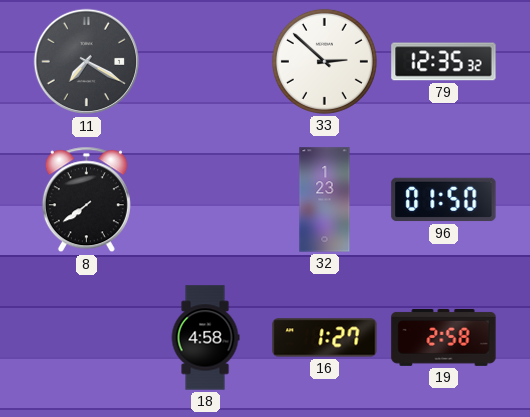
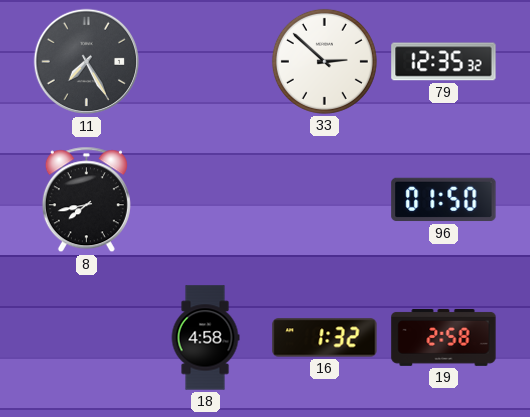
11: 7:20 -> 7:25
8: 7:39 -> 7:43
32: 1:23 -> none
16: 1:27 -> 1:32
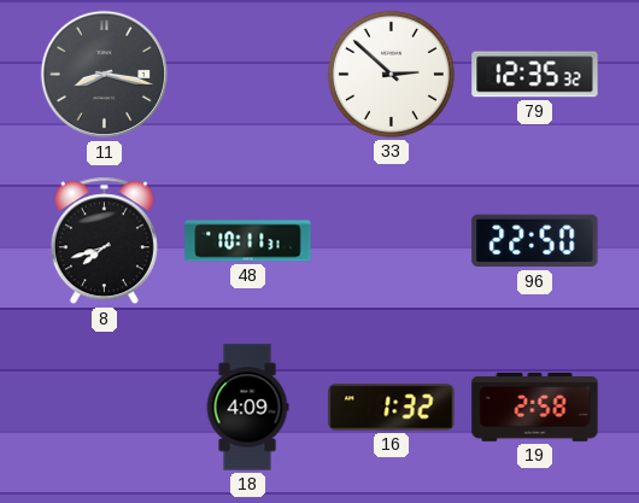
11: 7:25 -> 8:17
8: 7:43 -> 7:42
48: none -> 10:11
96: 01:50 -> 22:50
18: 4:58 -> 4:09
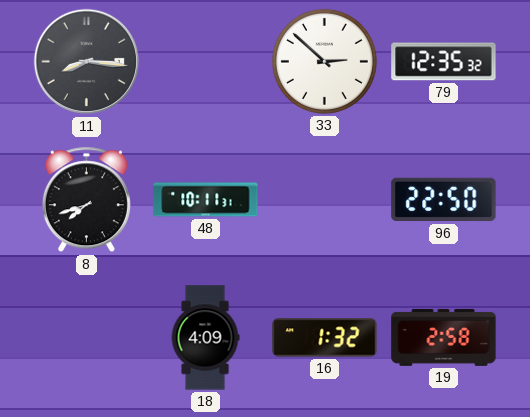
11: 8:17 -> 8:16
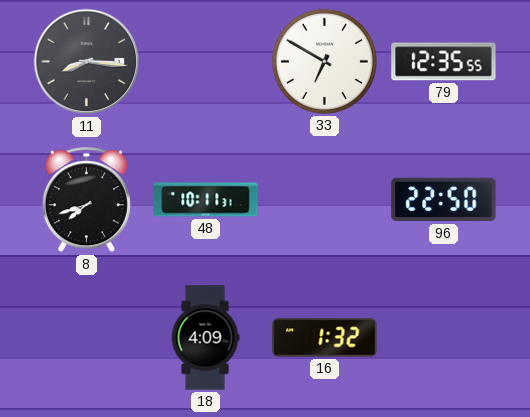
33: 2:52 -> 6:50
79: 12:35:32 -> 12:35:55
19: 2:58 -> none
